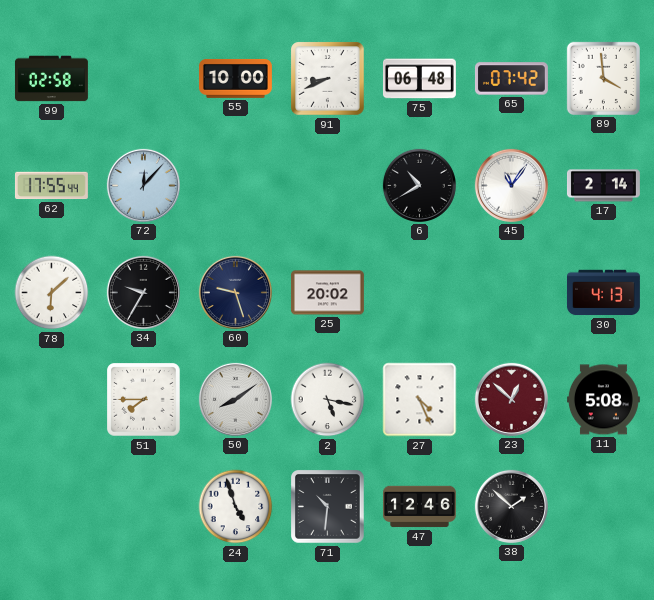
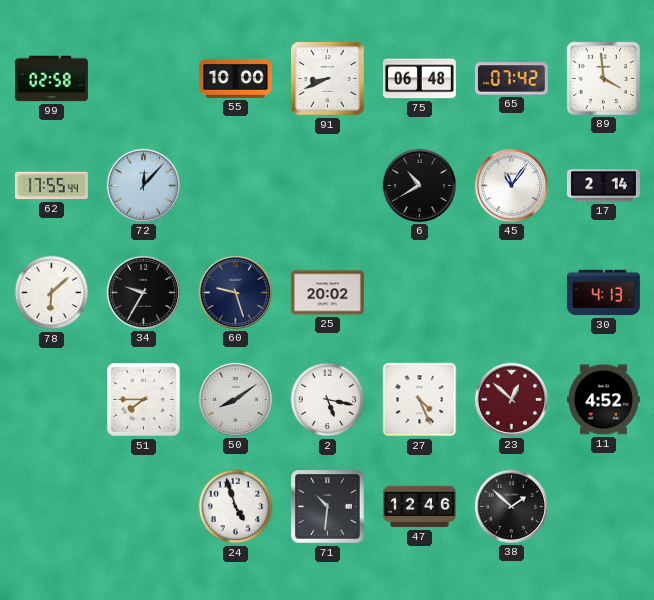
11: 5:08 -> 4:52
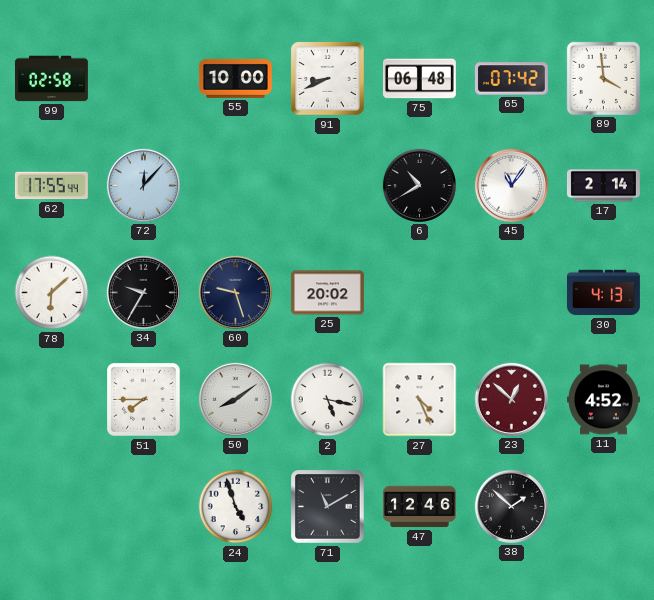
71: 10:31 -> 11:10
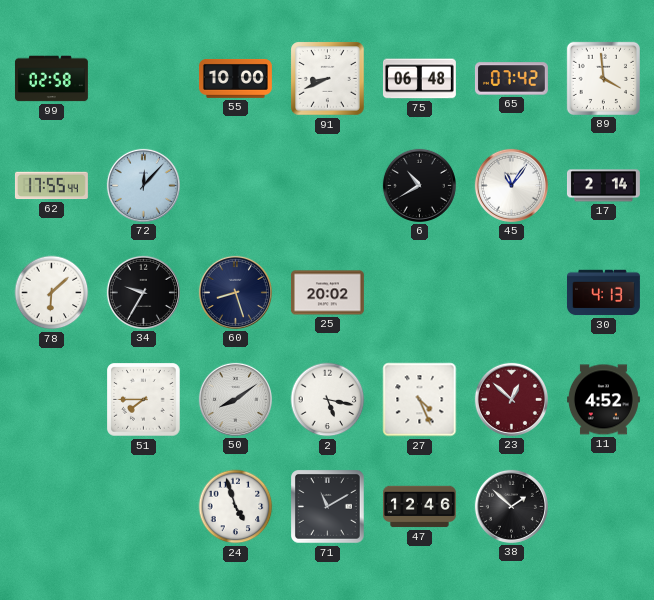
60: 9:27 -> 8:27
